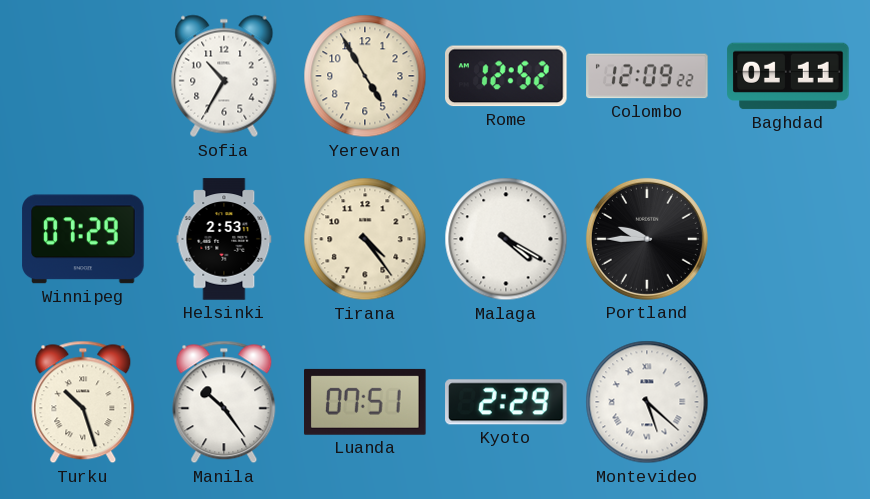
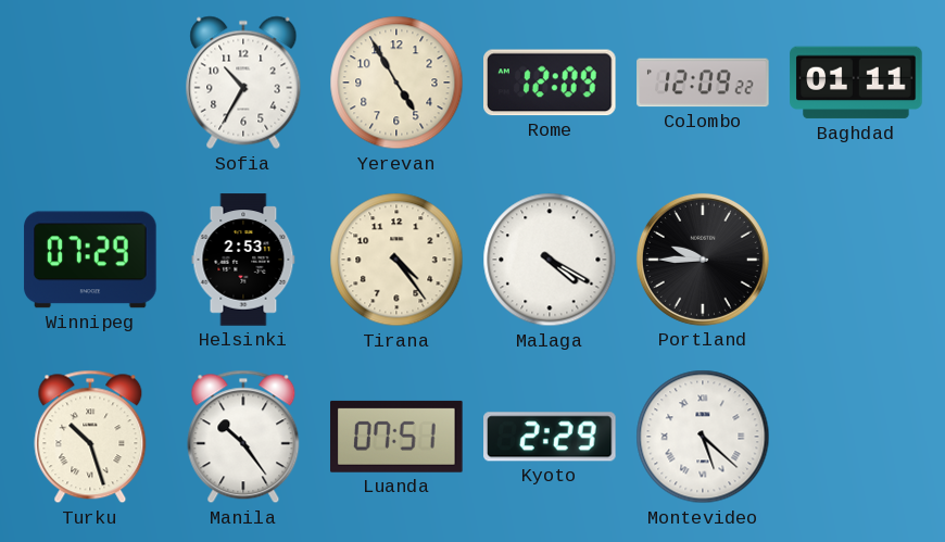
Rome: 12:52 -> 12:09
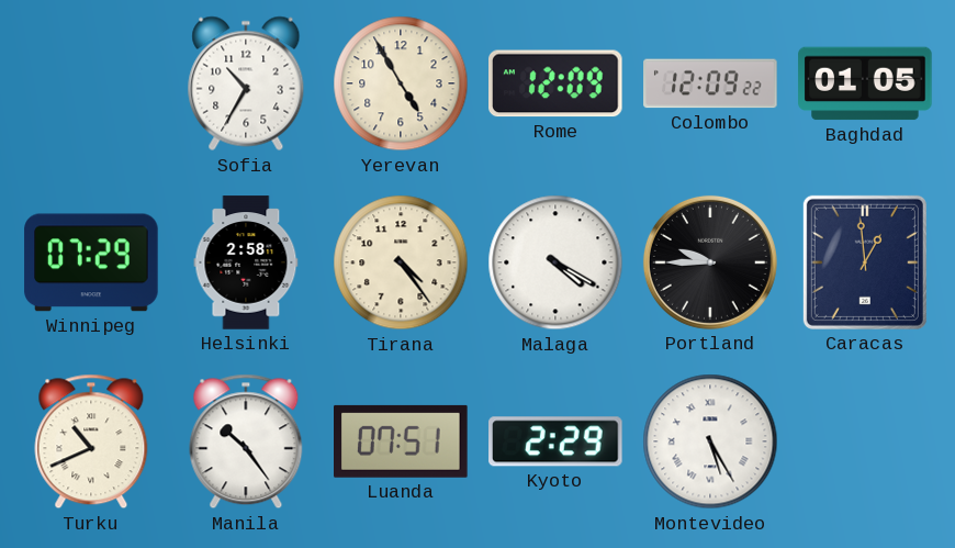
Baghdad: 01:11 -> 01:05
Helsinki: 2:53 -> 2:58
Caracas: none -> 12:59
Turku: 10:27 -> 10:41
Montevideo: 5:22 -> 5:25
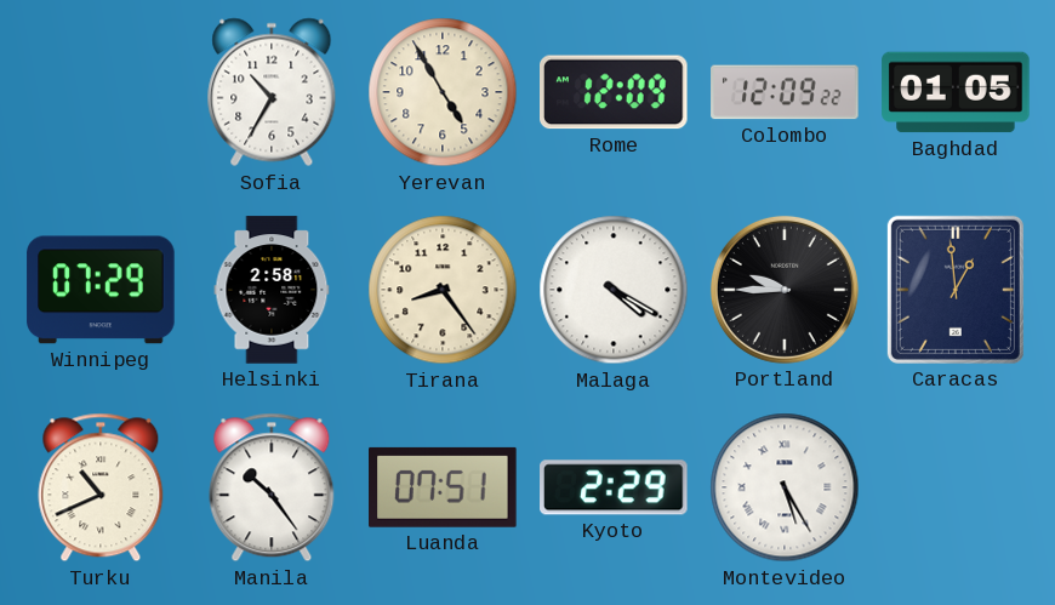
Tirana: 4:24 -> 8:24
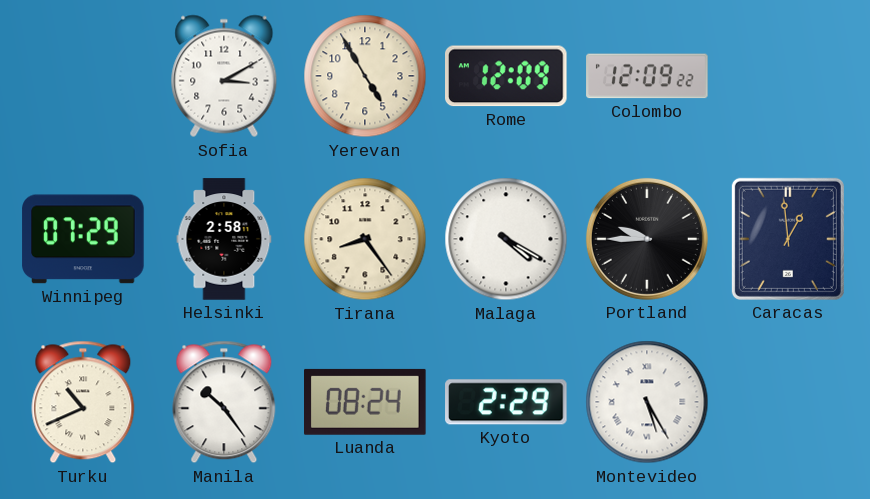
Sofia: 10:35 -> 3:10
Baghdad: 01:05 -> none
Luanda: 07:51 -> 08:24
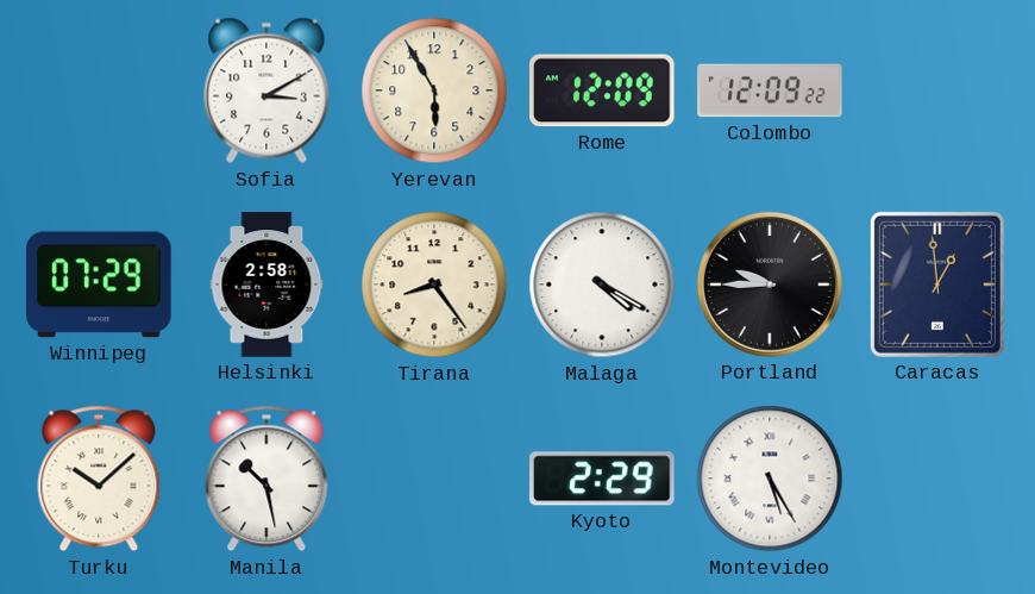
Yerevan: 4:55 -> 5:55
Turku: 10:41 -> 10:08
Manila: 10:24 -> 10:28
Luanda: 08:24 -> none
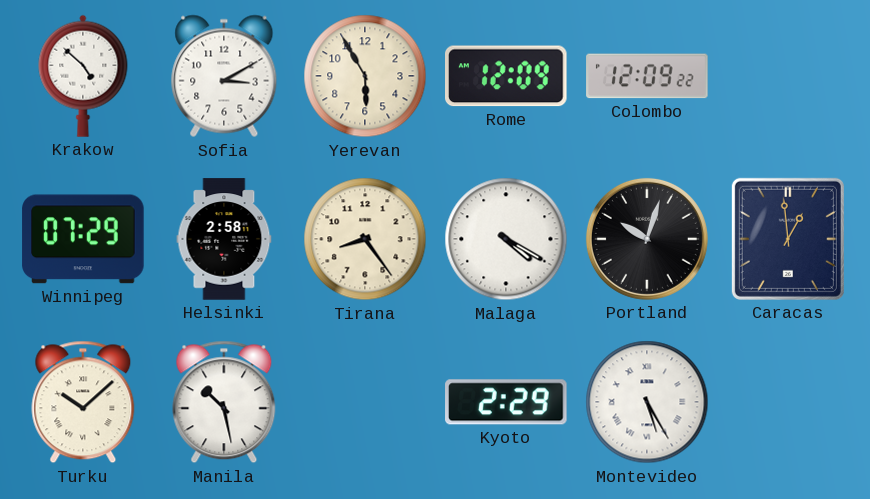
Krakow: none -> 4:52
Portland: 9:45 -> 10:03
